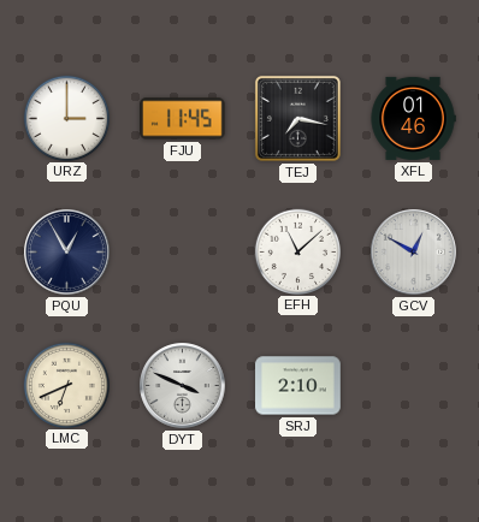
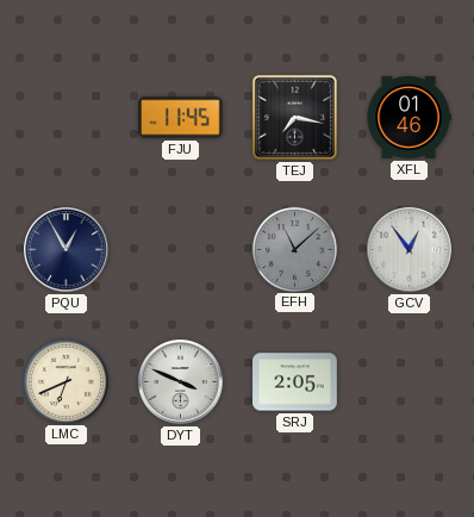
URZ: 3:00 -> none
EFH dial: white -> grey
GCV: 12:50 -> 12:54
SRJ: 2:10 -> 2:05
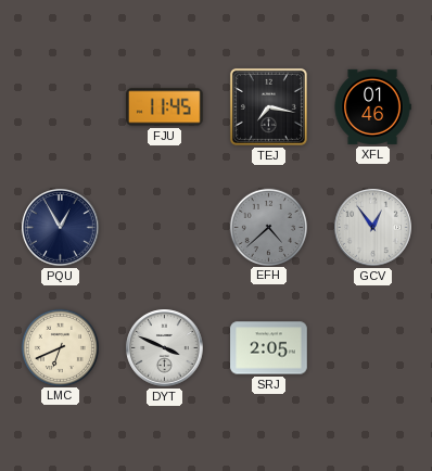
EFH: 11:08 -> 4:38
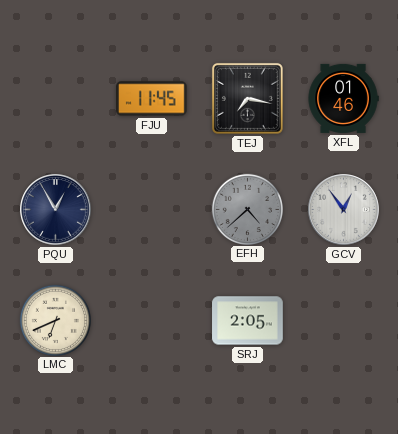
DYT: 3:49 -> none
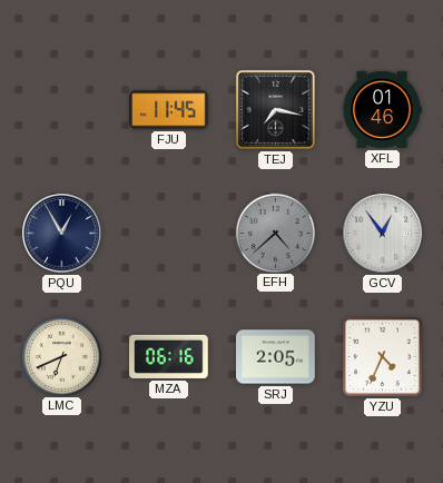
MZA: none -> 06:16
YZU: none -> 4:34
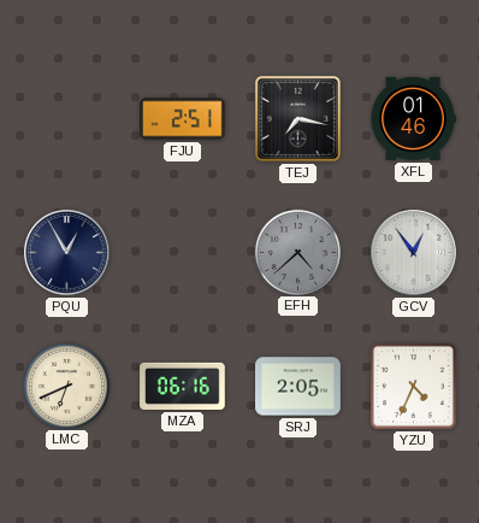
FJU: 11:45 -> 2:51
